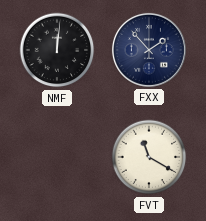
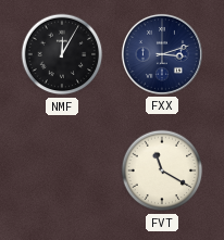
NMF: 12:01 -> 12:05
FXX: 1:53 -> 3:12
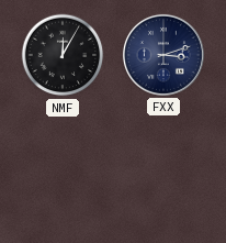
FVT: 11:20 -> none
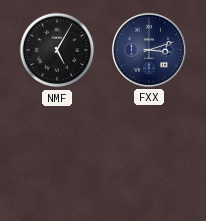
NMF: 12:05 -> 5:05
